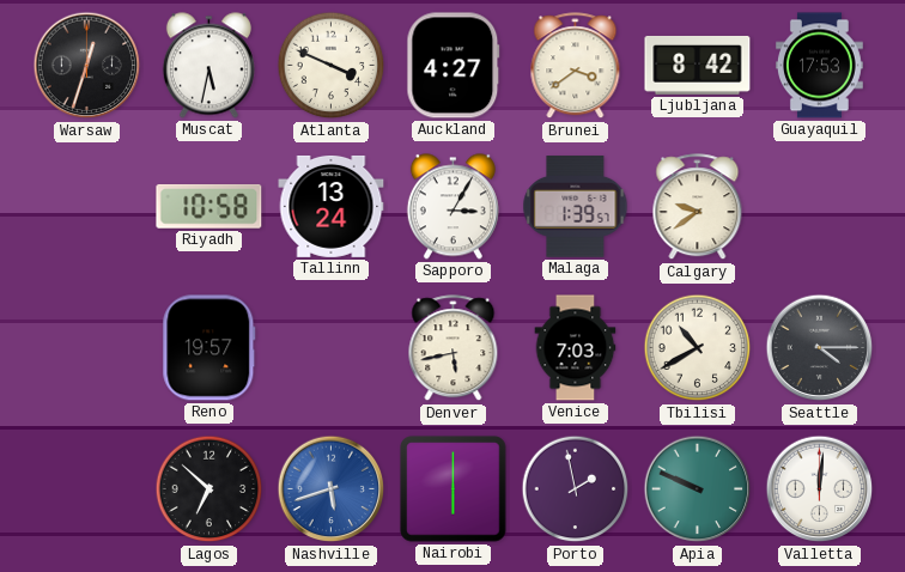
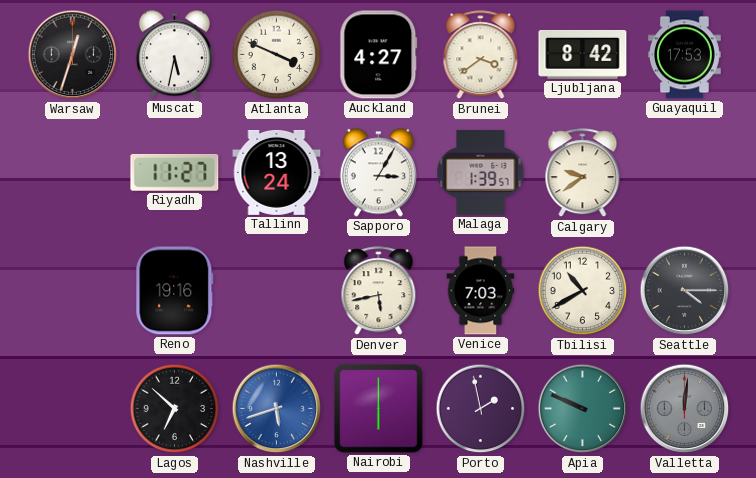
Riyadh: 10:58 -> 11:27
Reno: 19:57 -> 19:16
Valletta dial: white -> grey
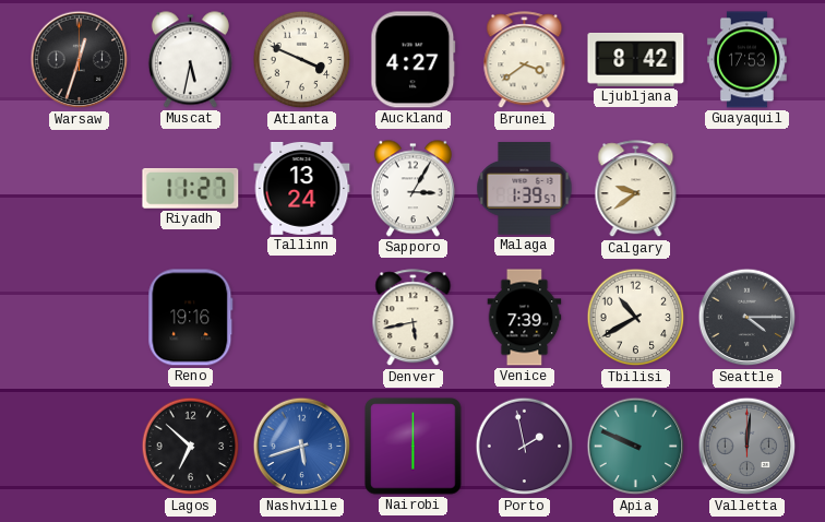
Venice: 7:03 -> 7:39
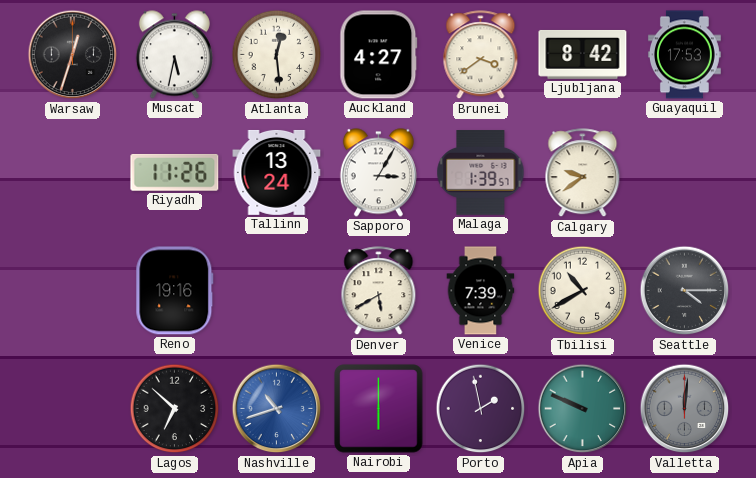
Atlanta: 3:49 -> 12:29
Riyadh: 11:27 -> 11:26
Denver: 5:43 -> 5:40
Nashville: 5:42 -> 10:42
